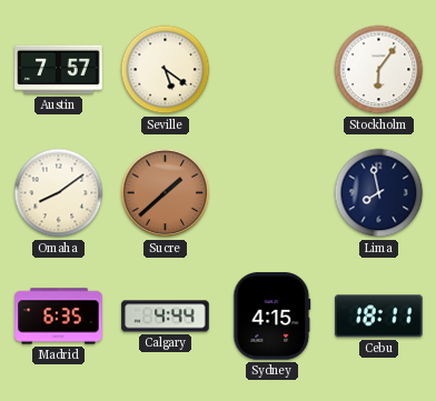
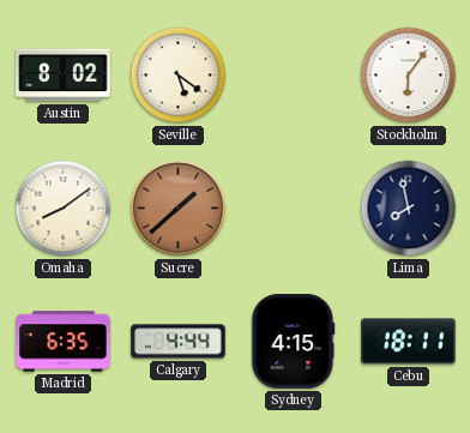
Austin: 7:57 -> 8:02
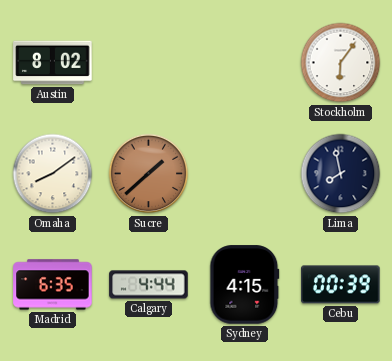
Seville: 5:21 -> none
Cebu: 18:11 -> 00:39
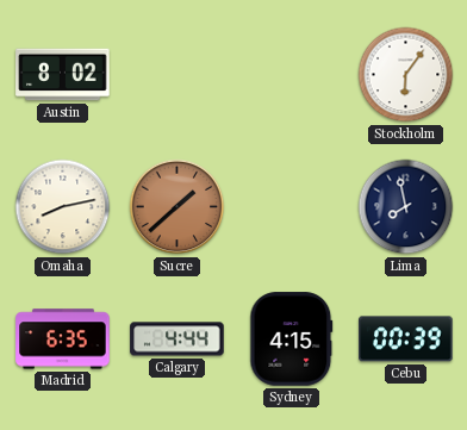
Omaha: 8:09 -> 8:13
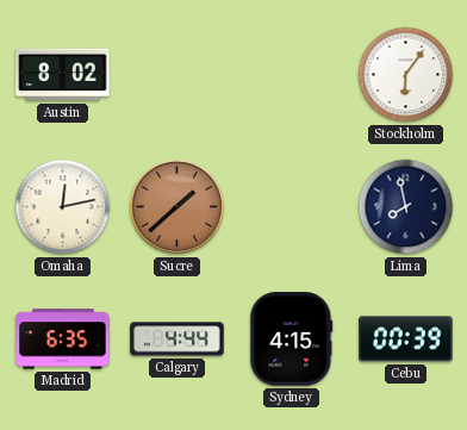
Omaha: 8:13 -> 12:13
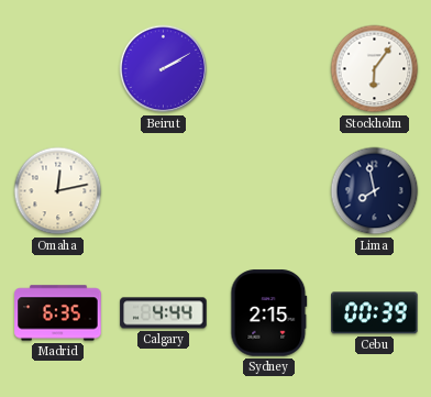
Austin: 8:02 -> none
Beirut: none -> 2:10
Sucre: 1:38 -> none
Sydney: 4:15 -> 2:15
